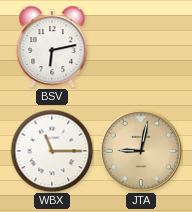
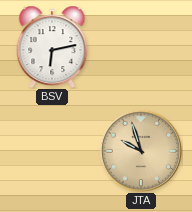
WBX: 11:15 -> none
JTA: 9:02 -> 9:57
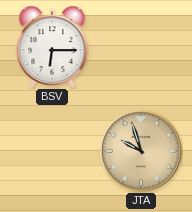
BSV: 6:13 -> 6:15
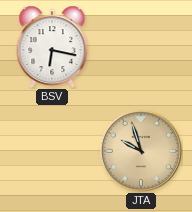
BSV: 6:15 -> 6:17
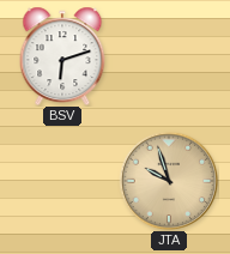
BSV: 6:17 -> 6:12
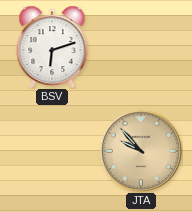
JTA: 9:57 -> 9:53
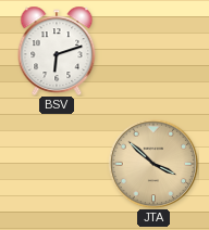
JTA: 9:53 -> 3:52
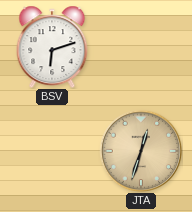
JTA: 3:52 -> 12:33
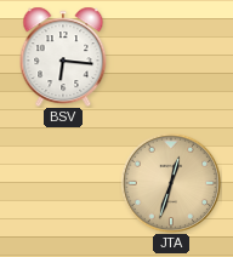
BSV: 6:12 -> 6:16
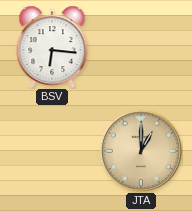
JTA: 12:33 -> 1:00
